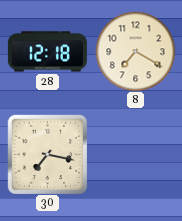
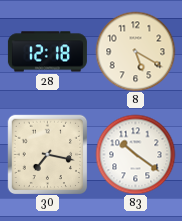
8: 7:20 -> 5:20
83: none -> 10:21
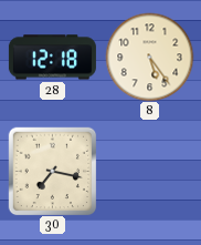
8: 5:20 -> 5:24
83: 10:21 -> none
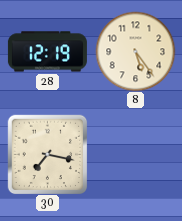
28: 12:18 -> 12:19
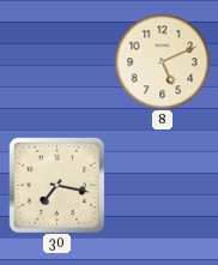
28: 12:19 -> none
8: 5:24 -> 5:11
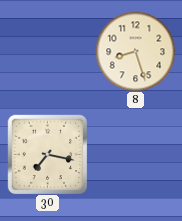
8: 5:11 -> 8:27
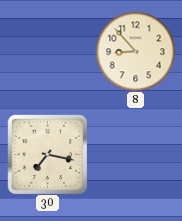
8: 8:27 -> 8:53
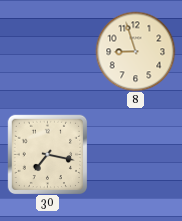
8: 8:53 -> 8:57
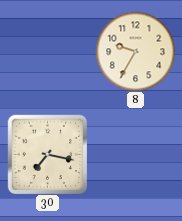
8: 8:57 -> 9:35
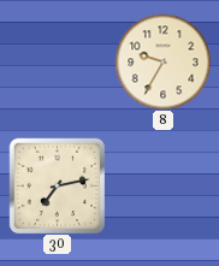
30: 7:17 -> 7:13
